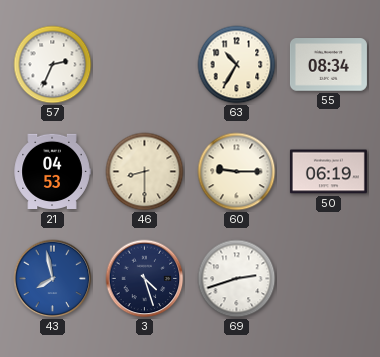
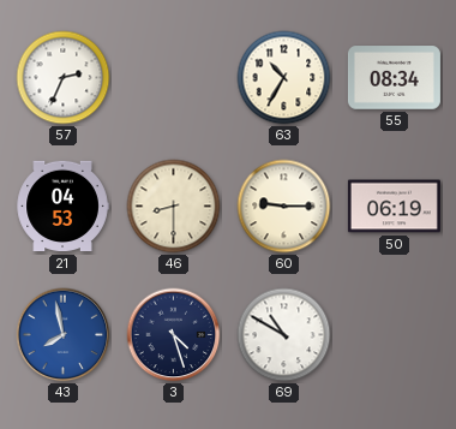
69: 2:42 -> 10:50
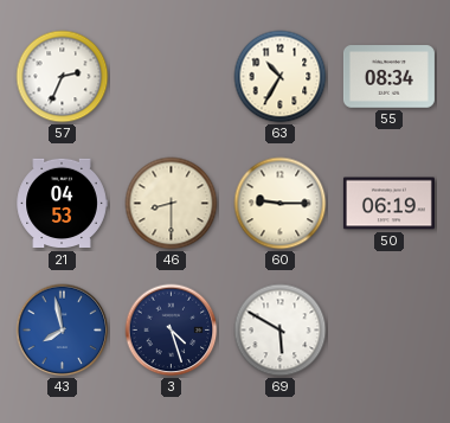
69: 10:50 -> 5:50
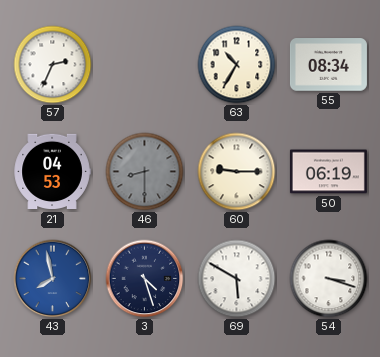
46 dial: cream -> grey
54: none -> 3:18
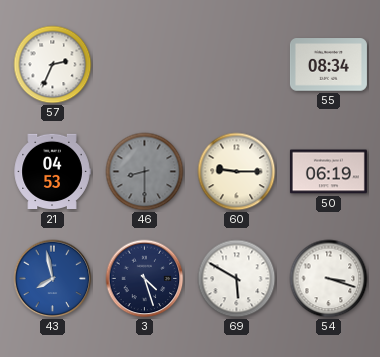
63: 10:35 -> none
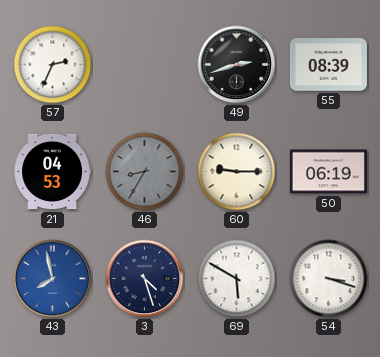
49: none -> 2:42
55: 08:34 -> 08:39
46: 8:30 -> 8:35
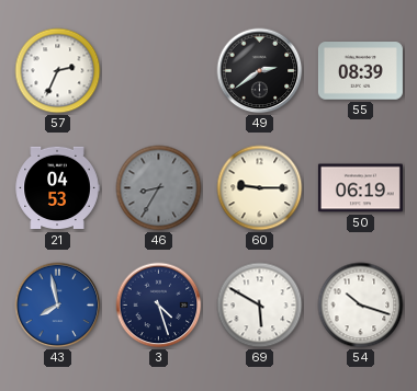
49: 2:42 -> 2:39
54: 3:18 -> 10:18
